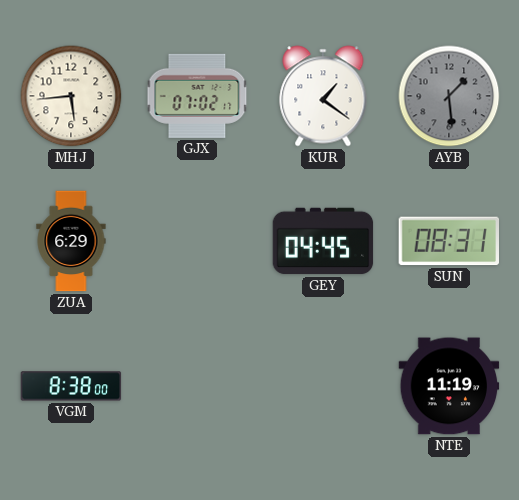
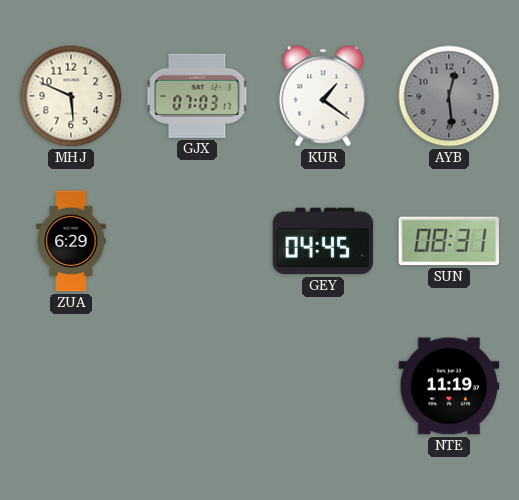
MHJ: 5:44 -> 5:49
GJX: 07:02 -> 07:03
AYB: 1:29 -> 12:29
VGM: 8:38 -> none
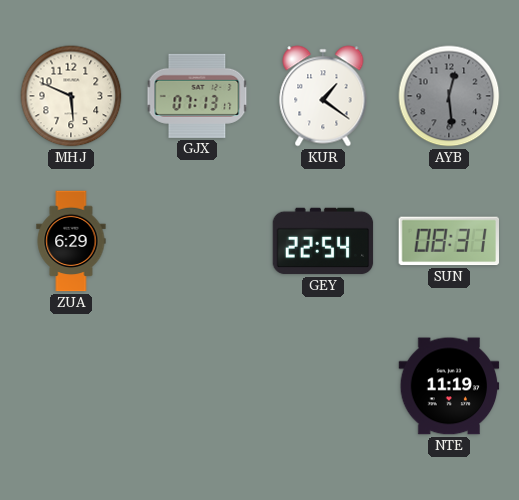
GJX: 07:03 -> 07:13
GEY: 04:45 -> 22:54
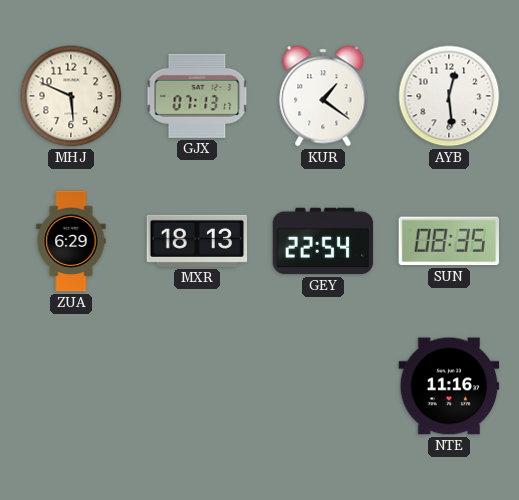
AYB dial: grey -> white
MXR: none -> 18:13
SUN: 08:31 -> 08:35
NTE: 11:19 -> 11:16
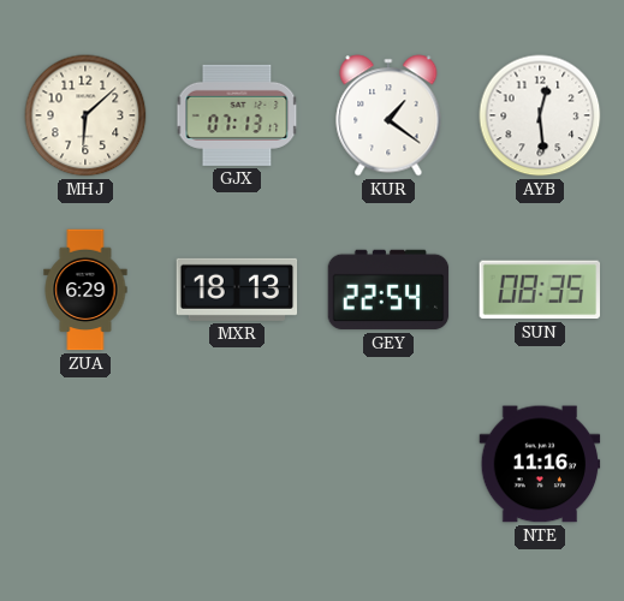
MHJ: 5:49 -> 6:08
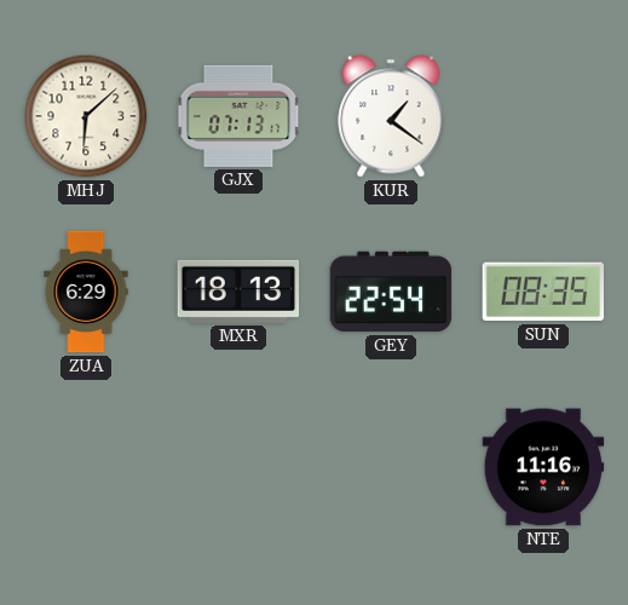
AYB: 12:29 -> none
